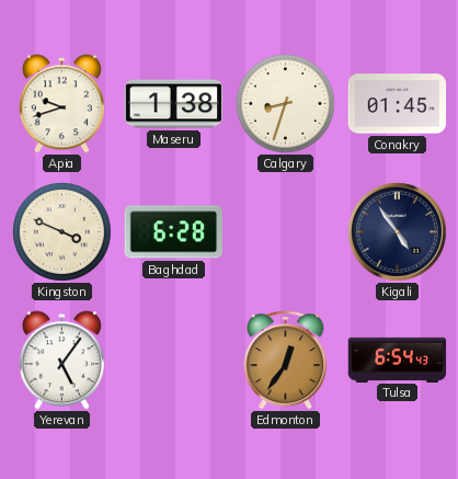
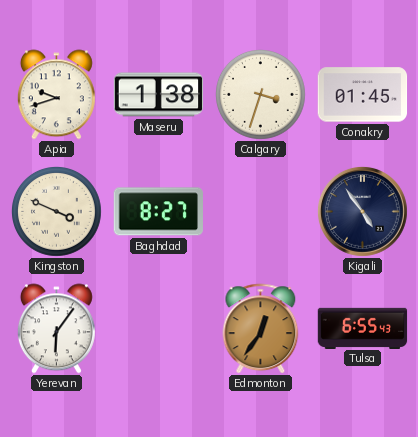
Calgary: 8:33 -> 3:33
Baghdad: 6:28 -> 8:27
Yerevan: 5:06 -> 6:06
Tulsa: 6:54 -> 6:55
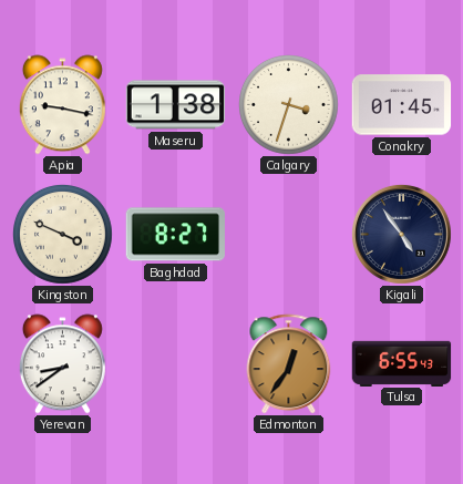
Apia: 9:42 -> 9:17
Yerevan: 6:06 -> 8:39
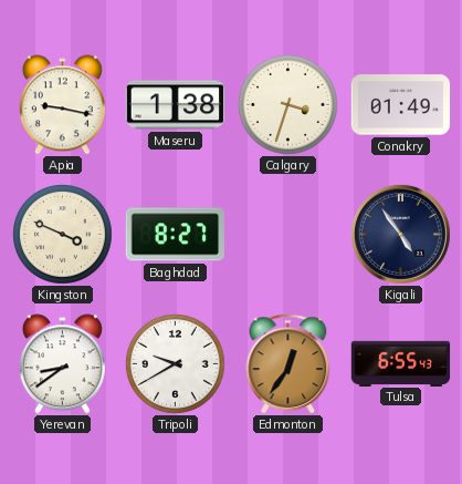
Conakry: 01:45 -> 01:49
Tripoli: none -> 9:40
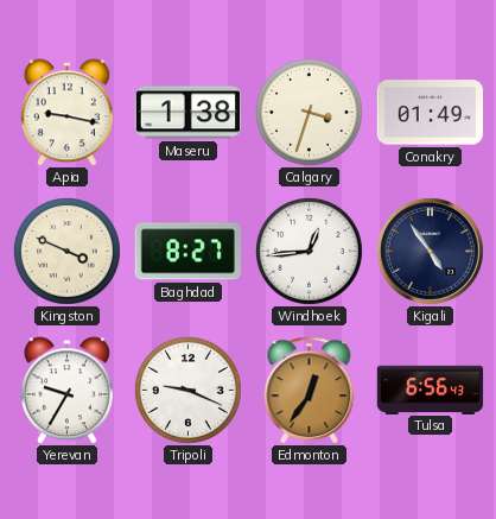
Windhoek: none -> 12:44
Yerevan: 8:39 -> 9:35
Tripoli: 9:40 -> 9:19
Tulsa: 6:55 -> 6:56
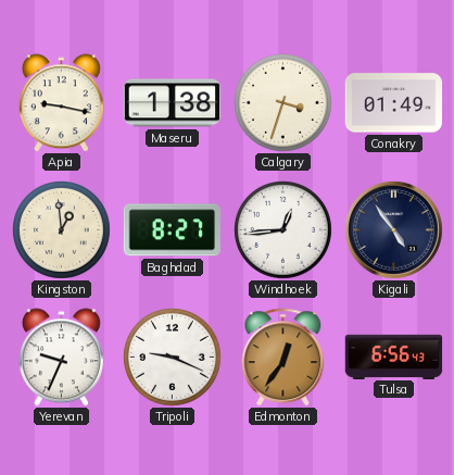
Kingston: 3:49 -> 12:59
Yerevan: 9:35 -> 9:34
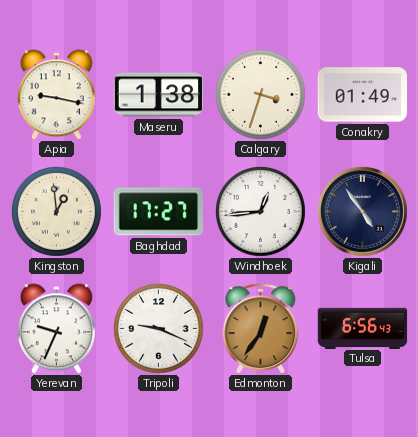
Baghdad: 8:27 -> 17:27
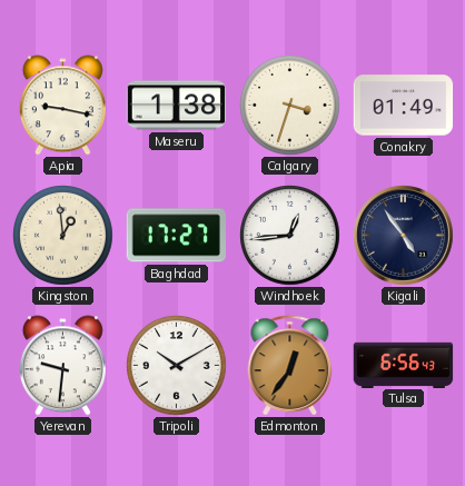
Yerevan: 9:34 -> 9:31
Tripoli: 9:19 -> 10:10
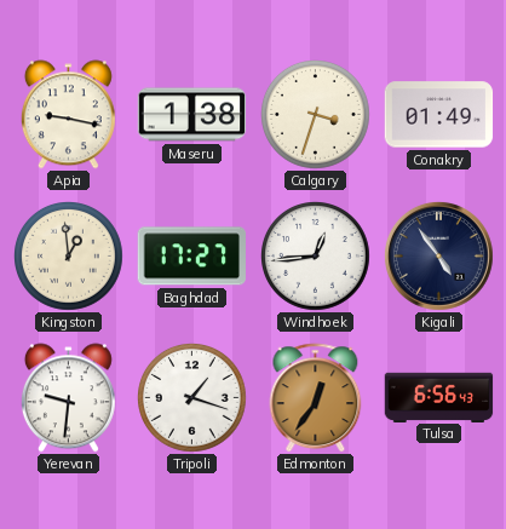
Tripoli: 10:10 -> 1:18
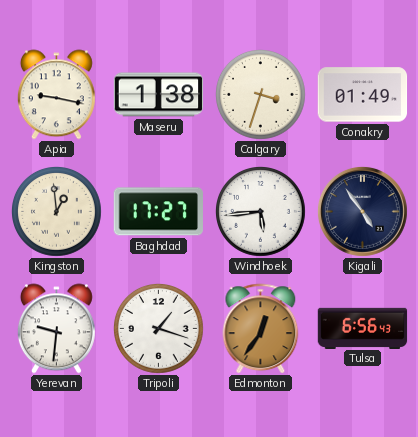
Windhoek: 12:44 -> 5:44
